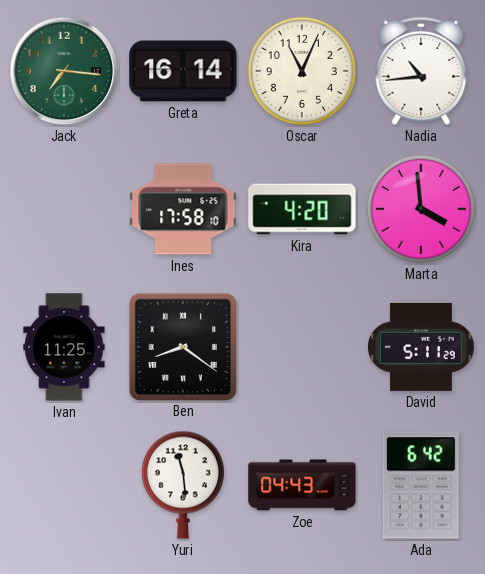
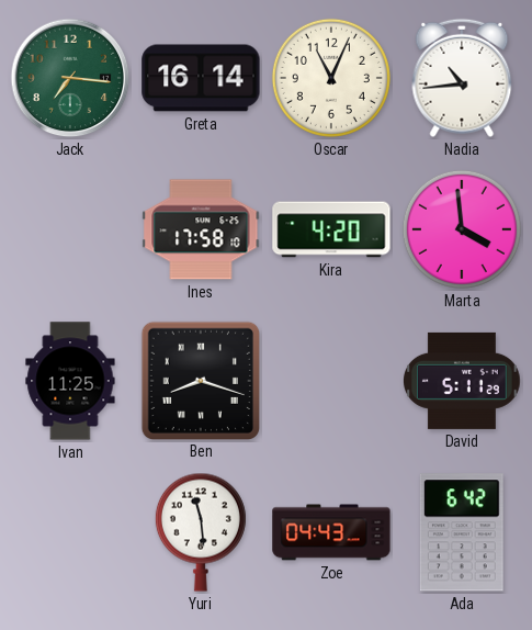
Ben: 8:21 -> 8:18
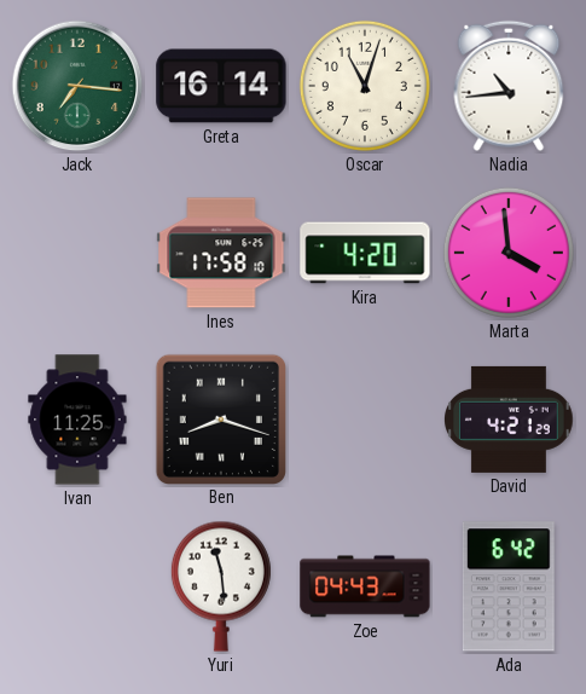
Oscar: 11:04 -> 11:03
David: 5:11 -> 4:21
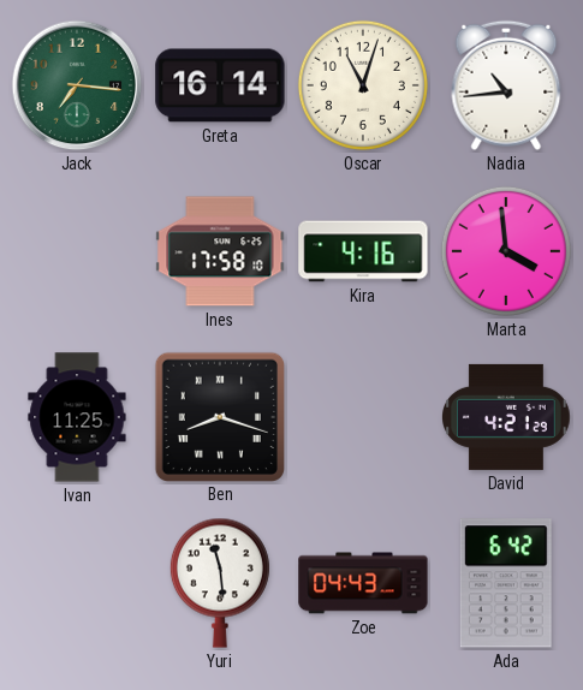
Kira: 4:20 -> 4:16
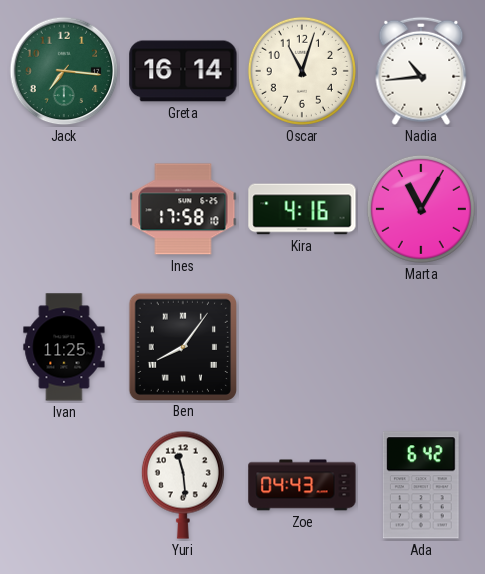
Marta: 3:59 -> 11:05
Ben: 8:18 -> 8:06
David: 4:21 -> none
